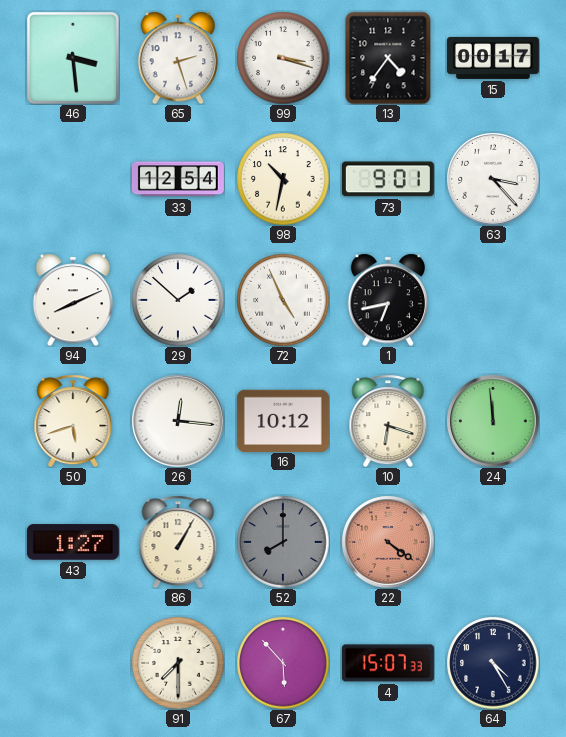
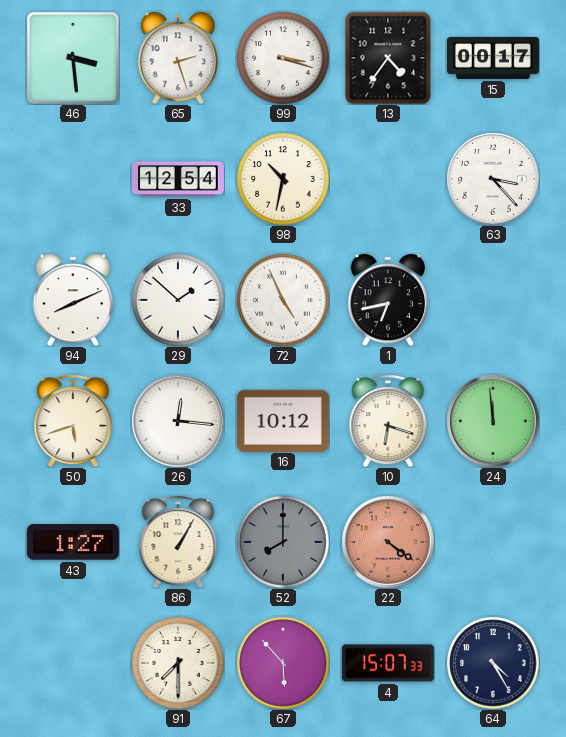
73: 9:01 -> none
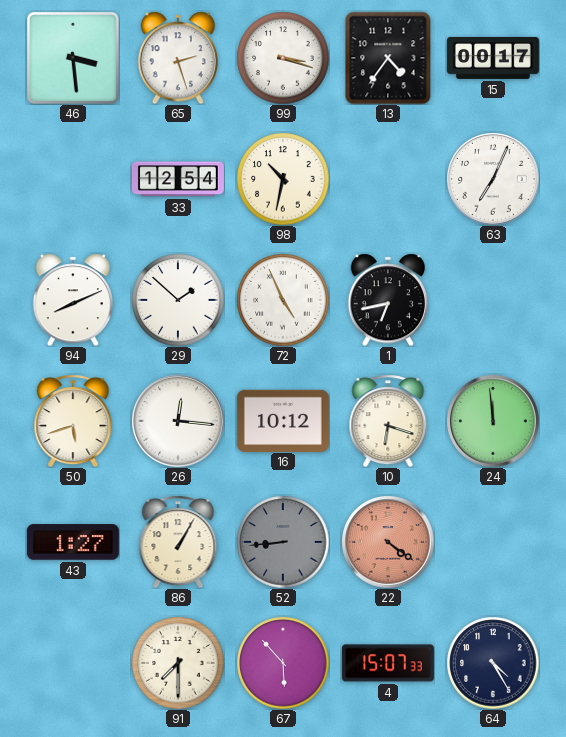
63: 3:23 -> 7:04
52: 8:00 -> 8:44
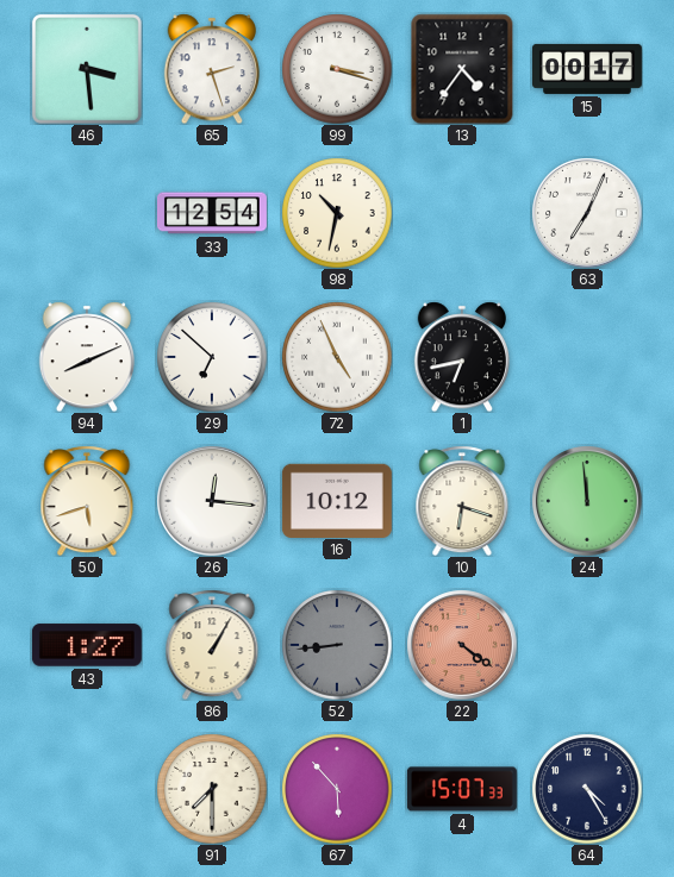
29: 1:52 -> 6:52
